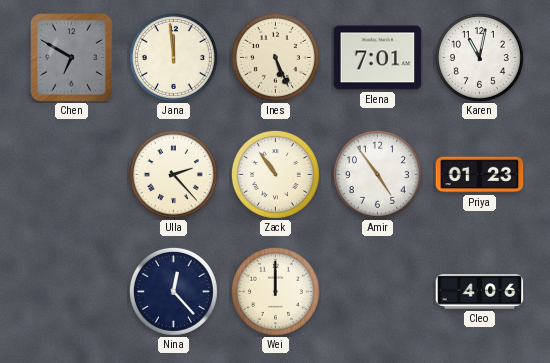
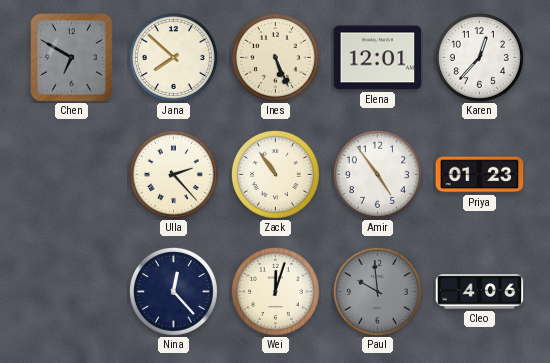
Jana: 11:59 -> 7:52
Elena: 7:01 -> 12:01
Karen: 11:02 -> 12:37
Wei: 12:00 -> 12:03
Paul: none -> 9:59
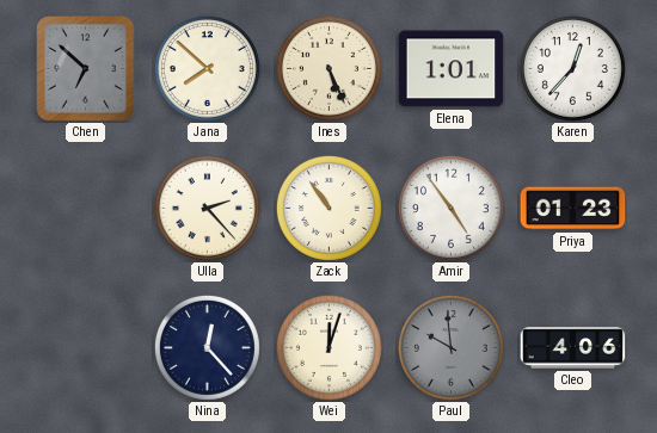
Chen: 6:50 -> 6:52
Elena: 12:01 -> 1:01
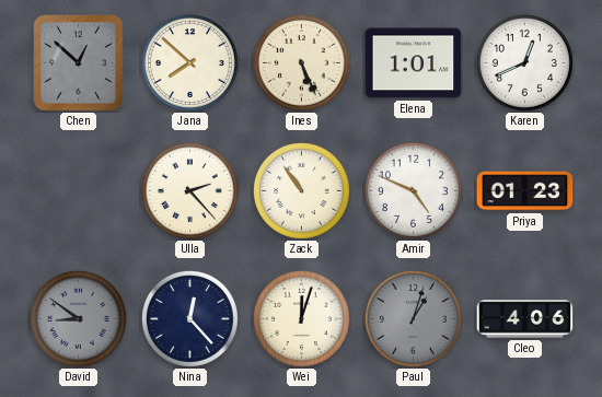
Chen: 6:52 -> 12:52
Karen: 12:37 -> 12:41
Amir: 4:54 -> 4:49
David: none -> 8:51
Paul: 9:59 -> 1:03
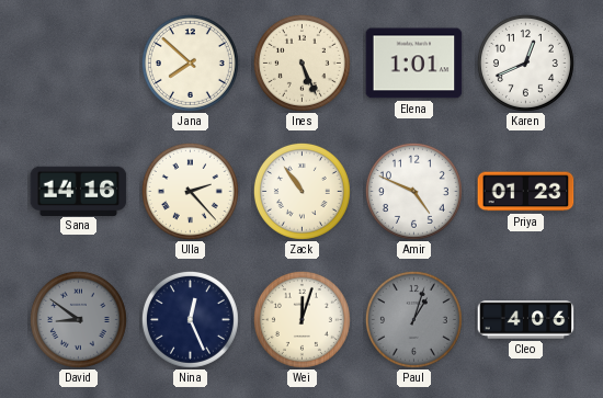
Chen: 12:52 -> none
Sana: none -> 14:16
Nina: 12:23 -> 12:26
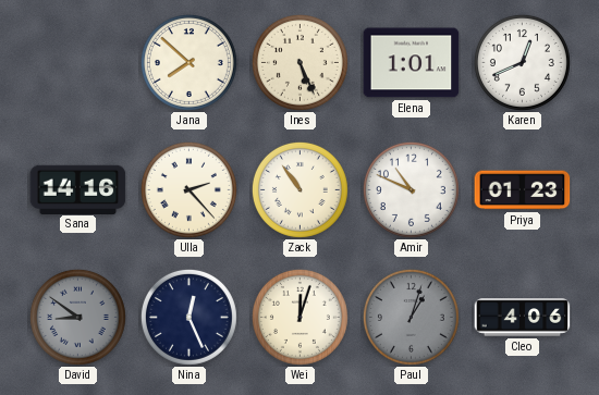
Amir: 4:49 -> 10:49
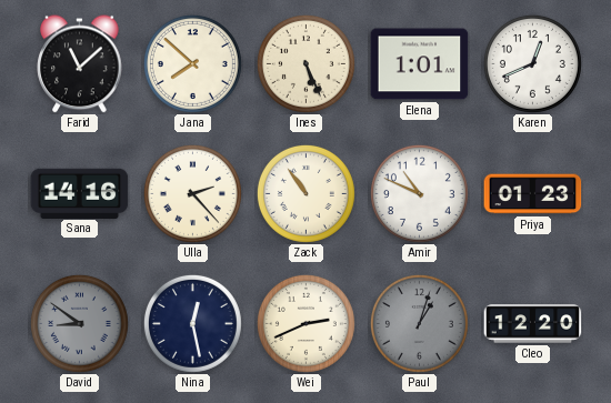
Farid: none -> 11:08
Nina: 12:26 -> 12:28
Wei: 12:03 -> 2:41
Cleo: 4:06 -> 12:20
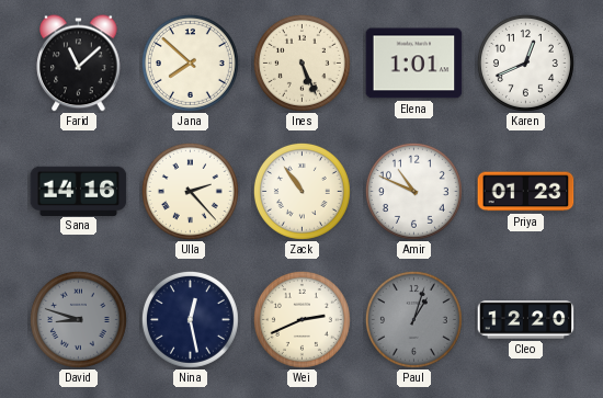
David: 8:51 -> 8:48
